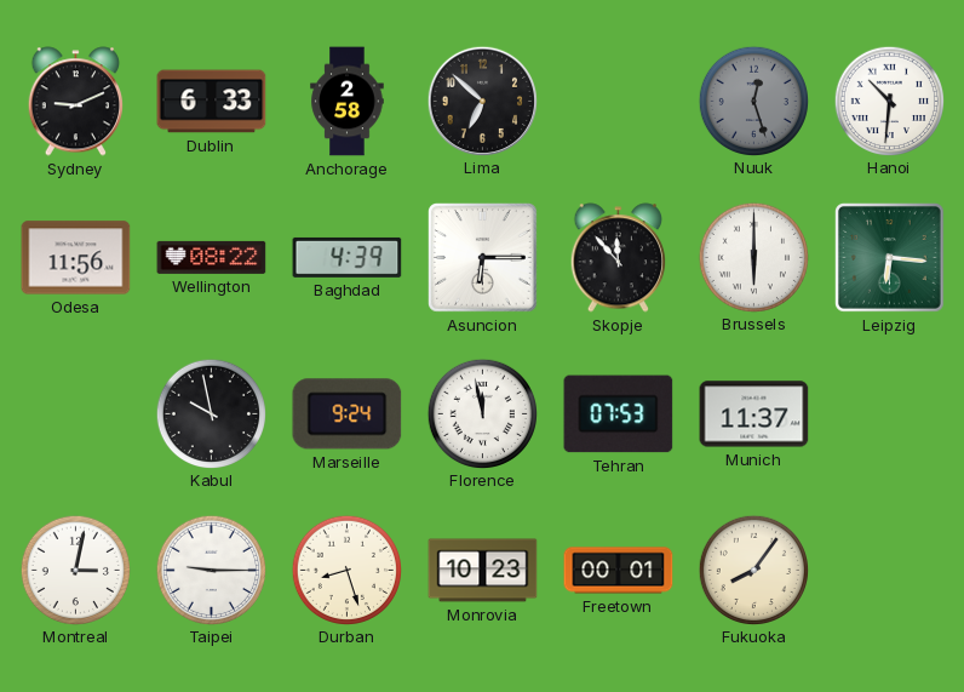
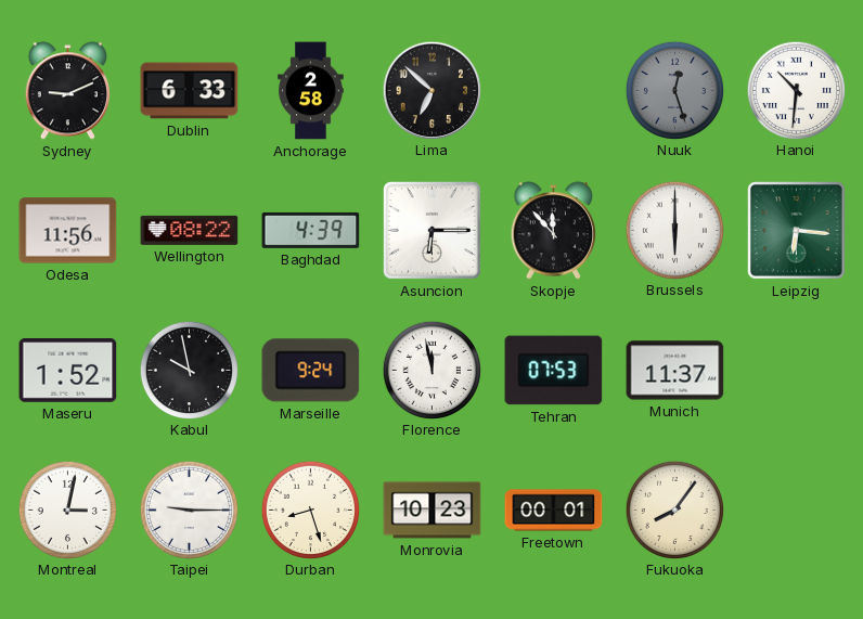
Maseru: none -> 1:52
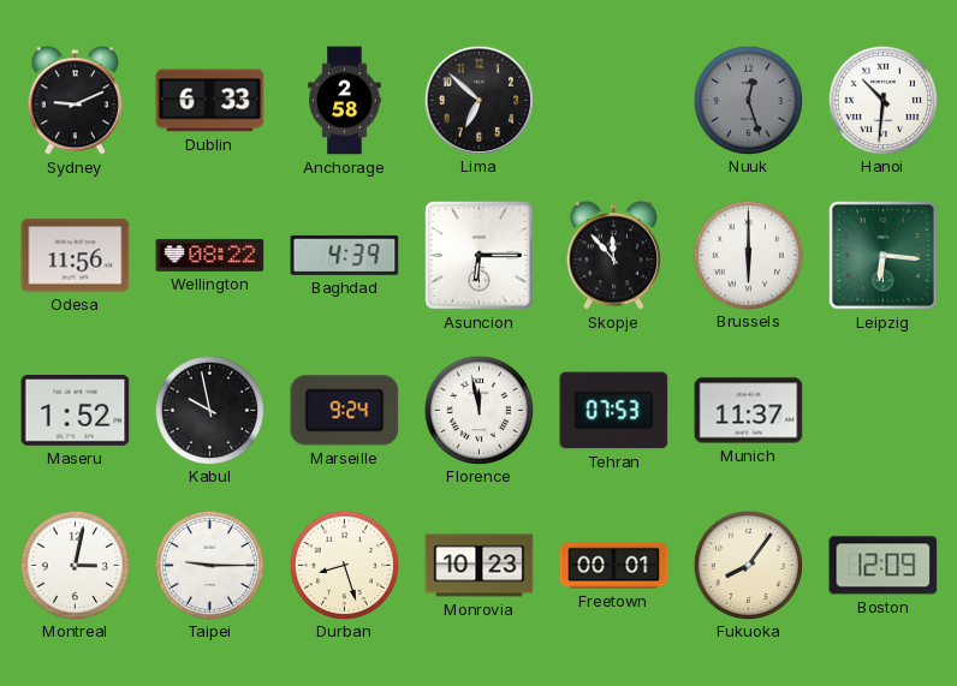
Boston: none -> 12:09
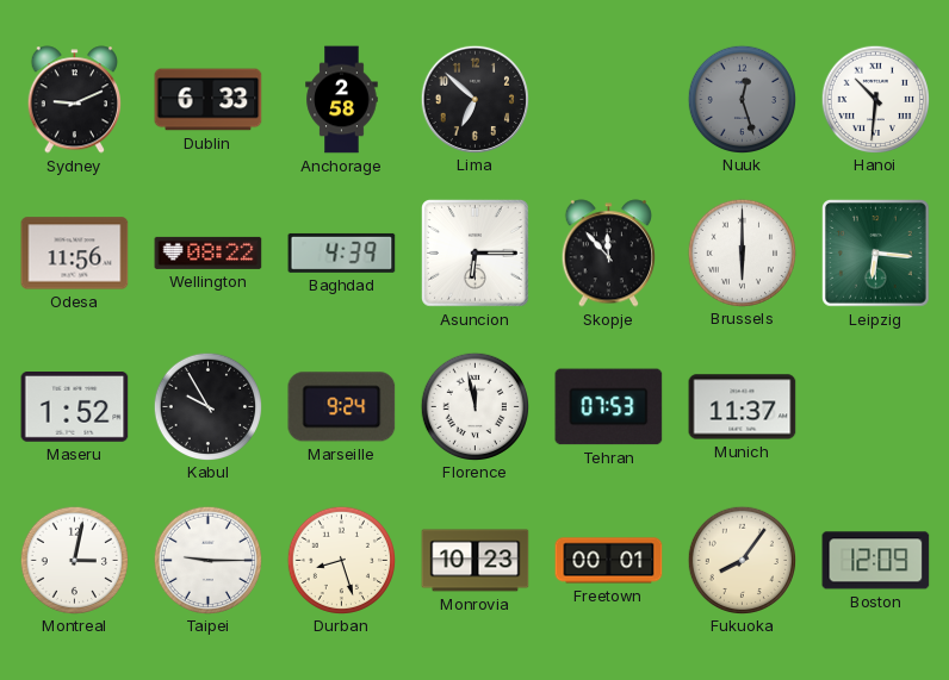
Kabul: 9:58 -> 9:55
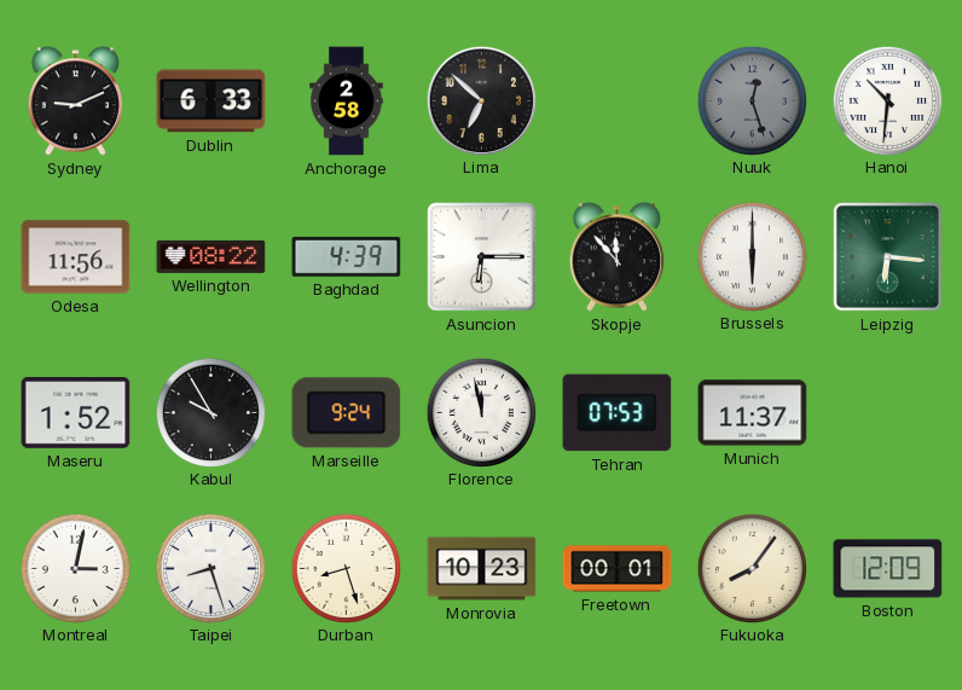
Taipei: 9:15 -> 8:27
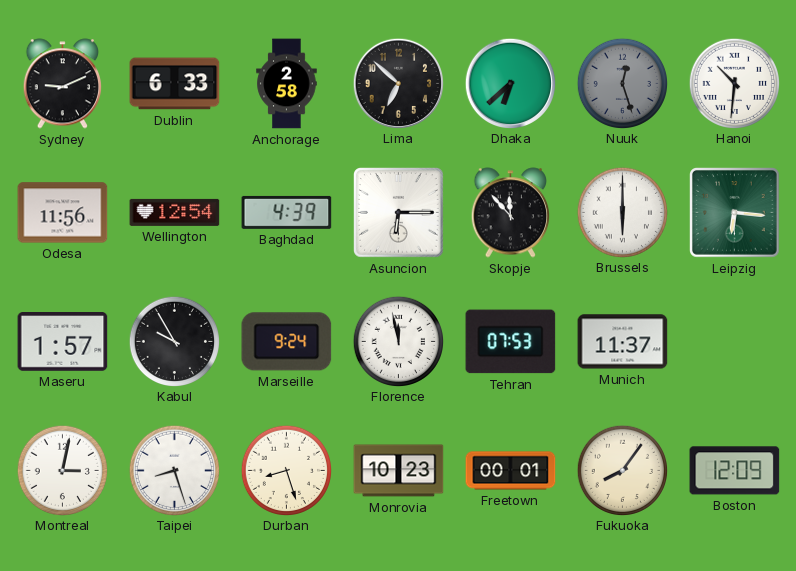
Dhaka: none -> 6:38
Wellington: 08:22 -> 12:54
Maseru: 1:52 -> 1:57
